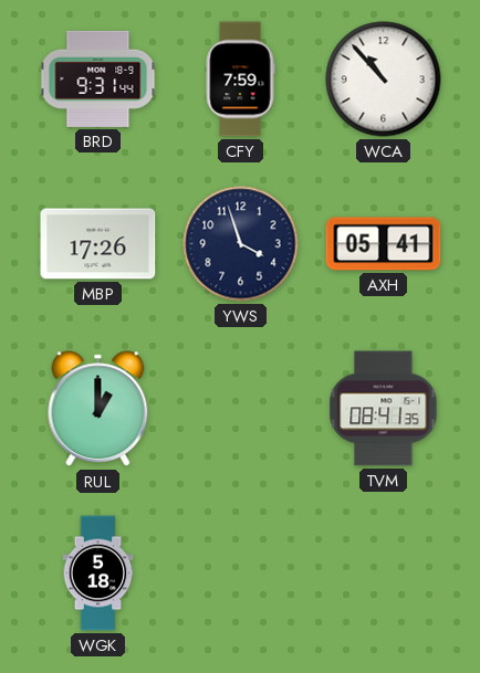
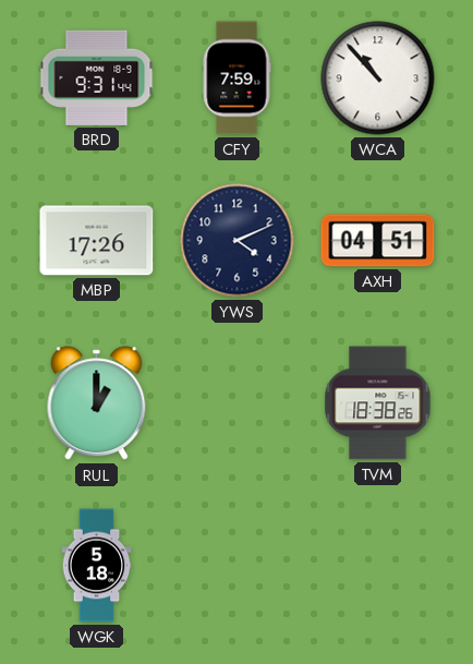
YWS: 3:57 -> 4:11
AXH: 05:41 -> 04:51
TVM: 08:41 -> 18:38
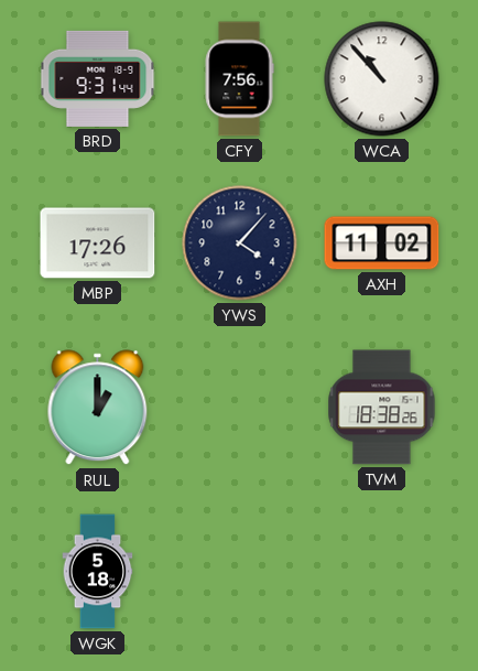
CFY: 7:59 -> 7:56
YWS: 4:11 -> 4:07
AXH: 04:51 -> 11:02
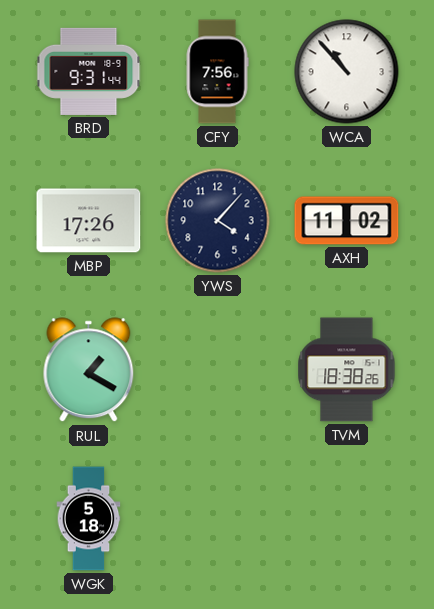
RUL: 1:00 -> 1:20
